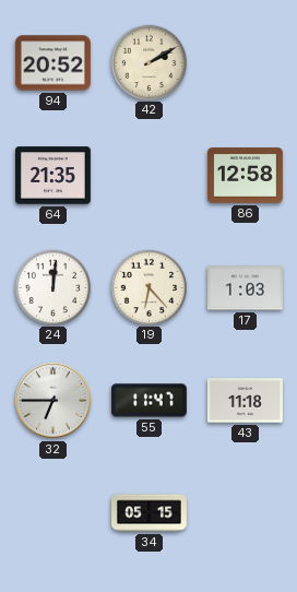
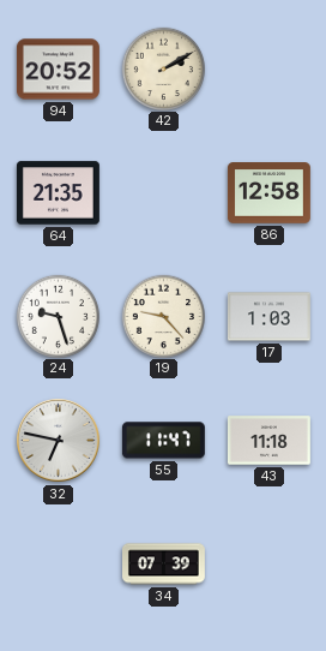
24: 12:01 -> 9:27
19: 6:23 -> 9:23
32: 6:45 -> 6:47
34: 05:15 -> 07:39
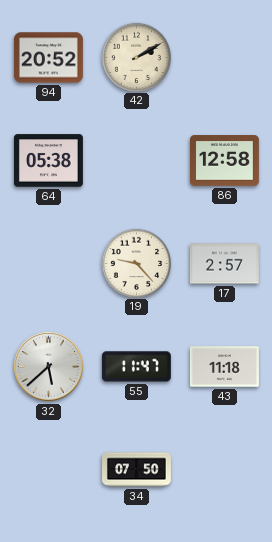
64: 21:35 -> 05:38
24: 9:27 -> none
17: 1:03 -> 2:57
32: 6:47 -> 5:38
34: 07:39 -> 07:50
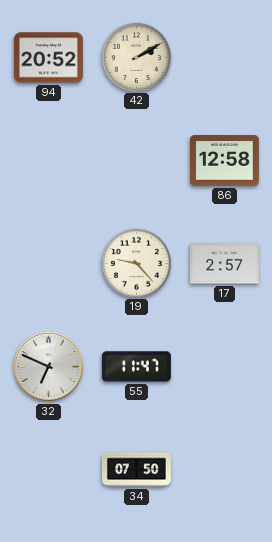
64: 05:38 -> none
32: 5:38 -> 6:49
43: 11:18 -> none
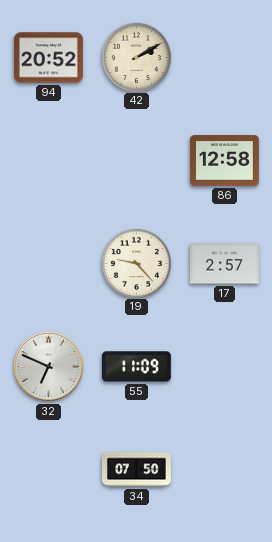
55: 11:47 -> 11:09
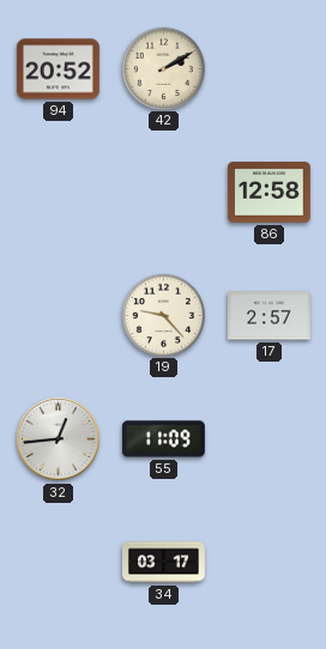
32: 6:49 -> 12:44
34: 07:50 -> 03:17
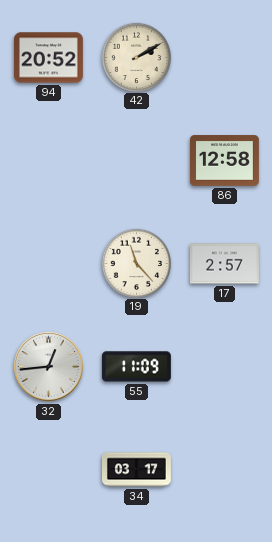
19: 9:23 -> 11:23
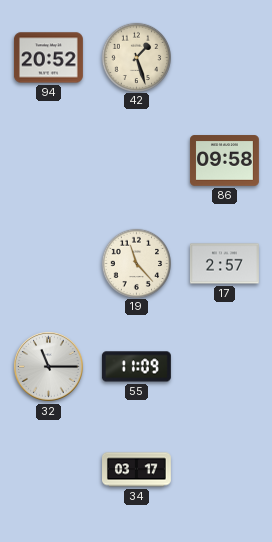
42: 2:10 -> 1:27
86: 12:58 -> 09:58
32: 12:44 -> 11:15
